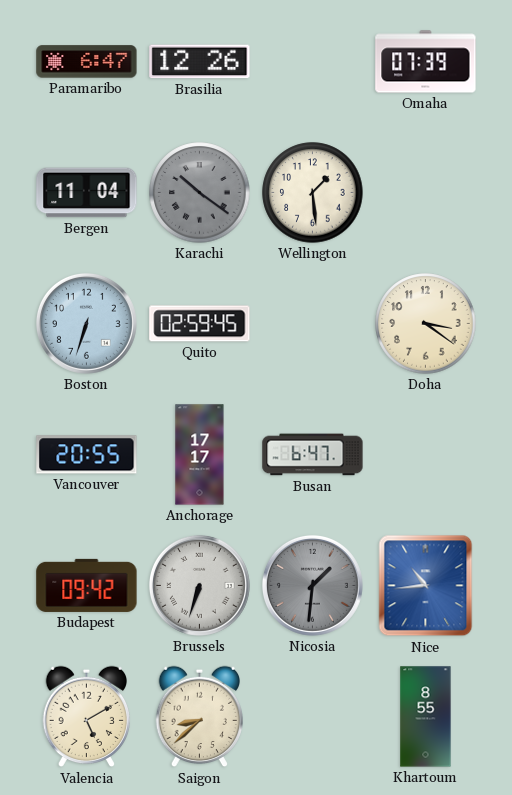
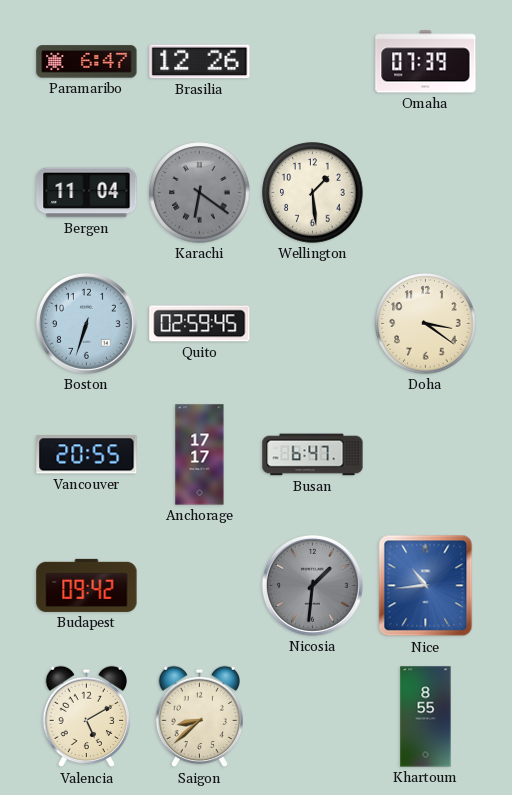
Karachi: 10:21 -> 6:21
Brussels: 6:33 -> none
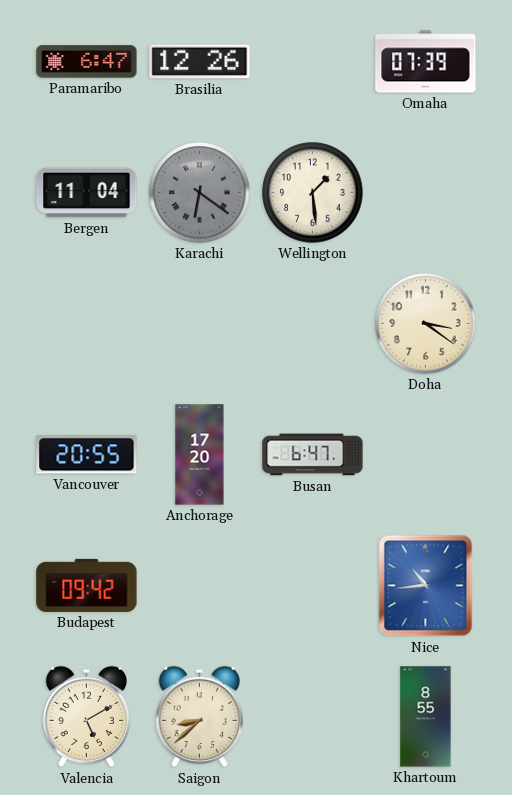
Boston: 6:33 -> none
Quito: 02:59 -> none
Anchorage: 17:17 -> 17:20
Nicosia: 1:31 -> none
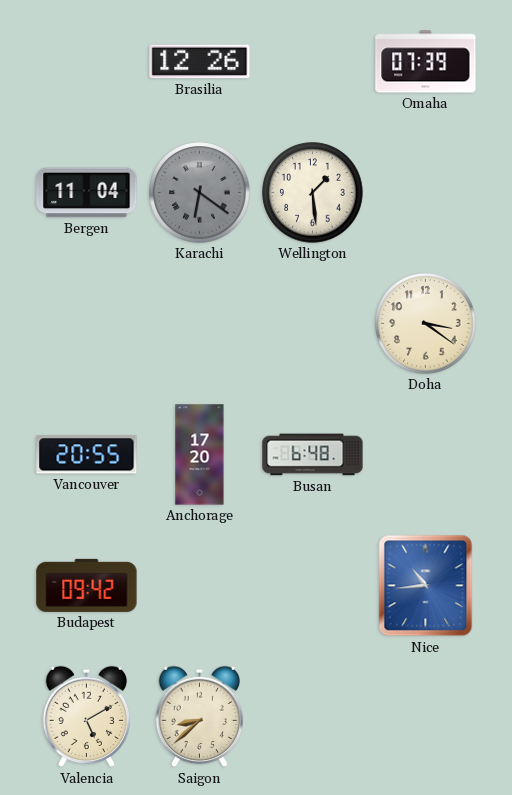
Paramaribo: 6:47 -> none
Busan: 6:47 -> 6:48
Khartoum: 8:55 -> none
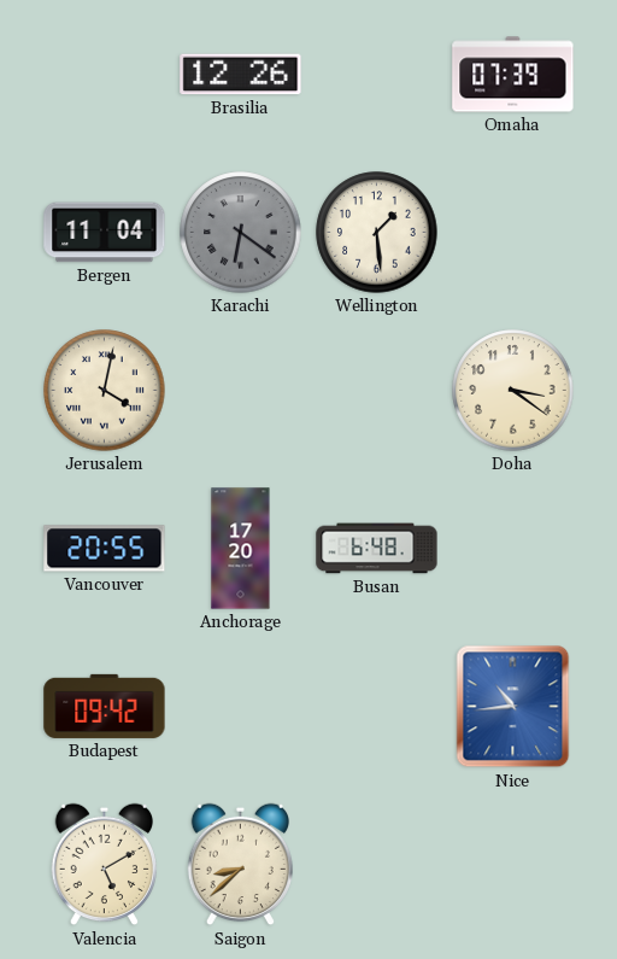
Jerusalem: none -> 4:02
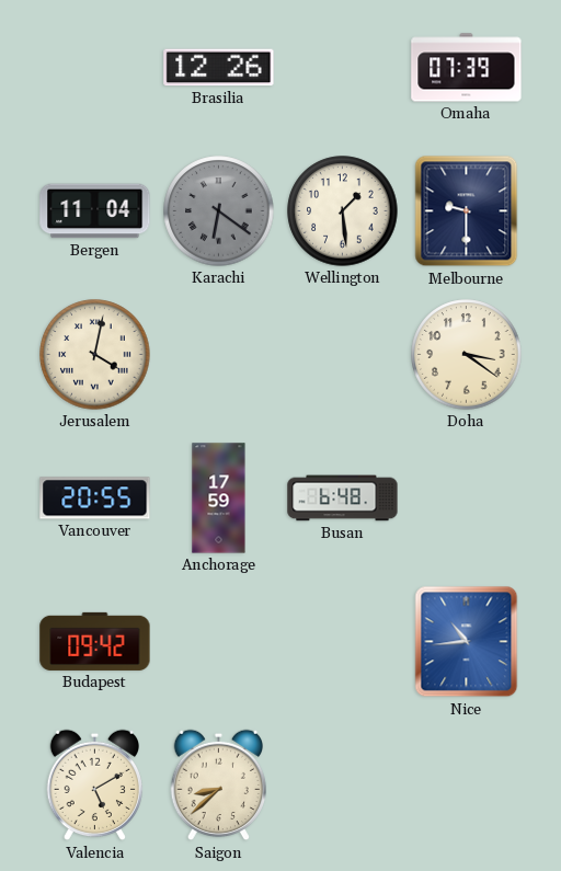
Melbourne: none -> 9:30
Anchorage: 17:20 -> 17:59
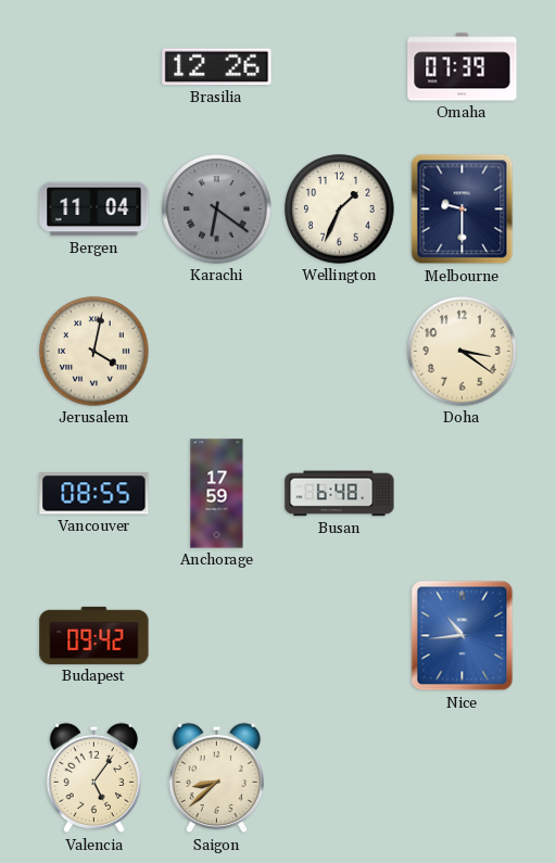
Wellington: 1:29 -> 1:34
Vancouver: 20:55 -> 08:55
Valencia: 5:10 -> 5:06
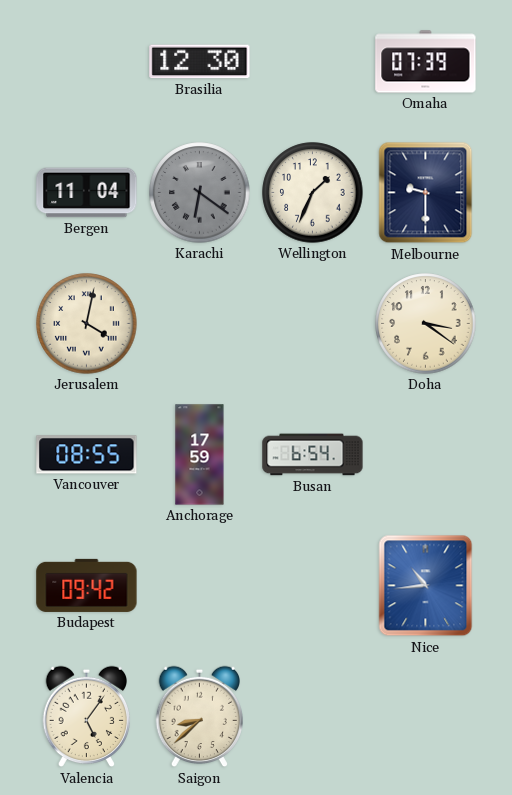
Brasilia: 12:26 -> 12:30
Busan: 6:48 -> 6:54
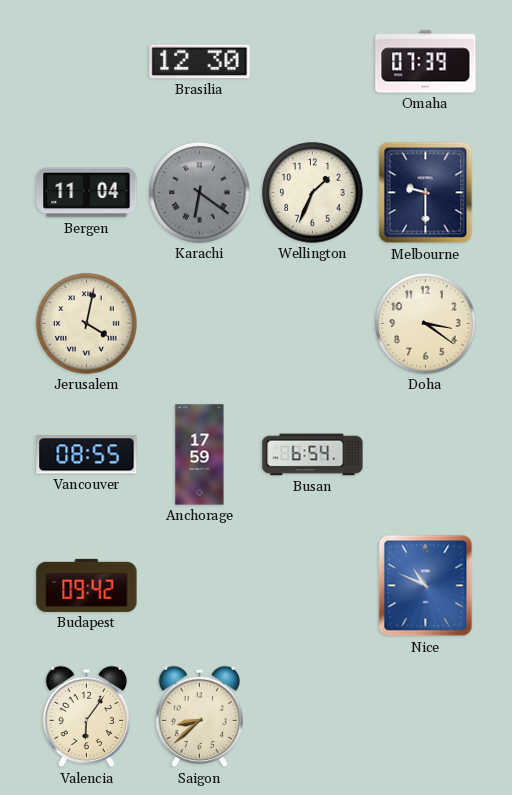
Nice: 10:44 -> 10:49
Valencia: 5:06 -> 6:06
